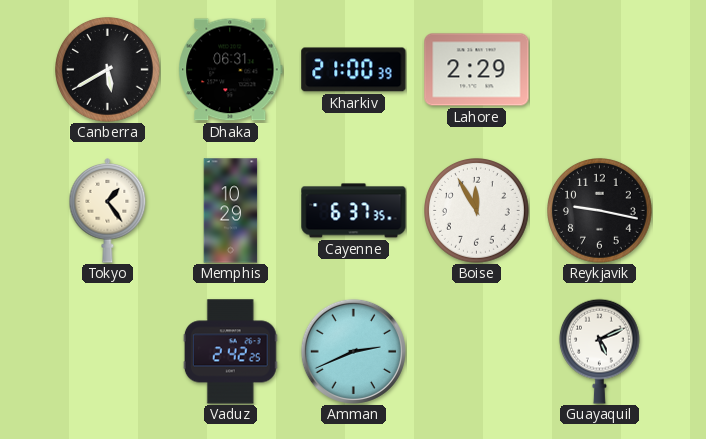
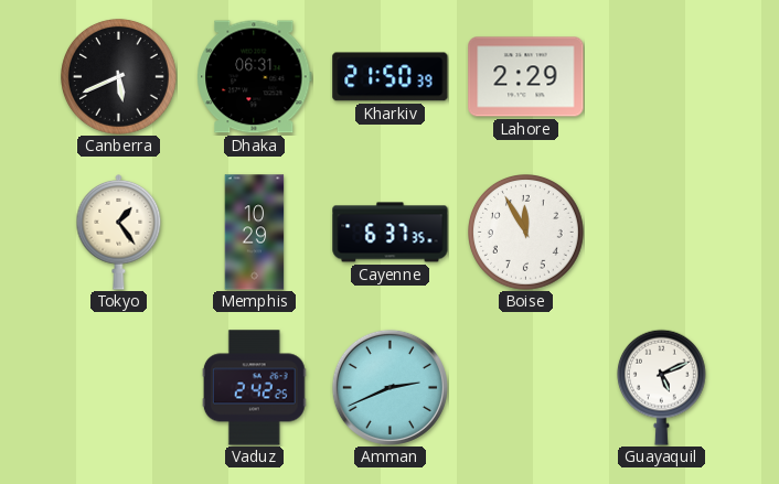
Canberra: 5:40 -> 5:41
Kharkiv: 21:00 -> 21:50
Reykjavik: 9:17 -> none
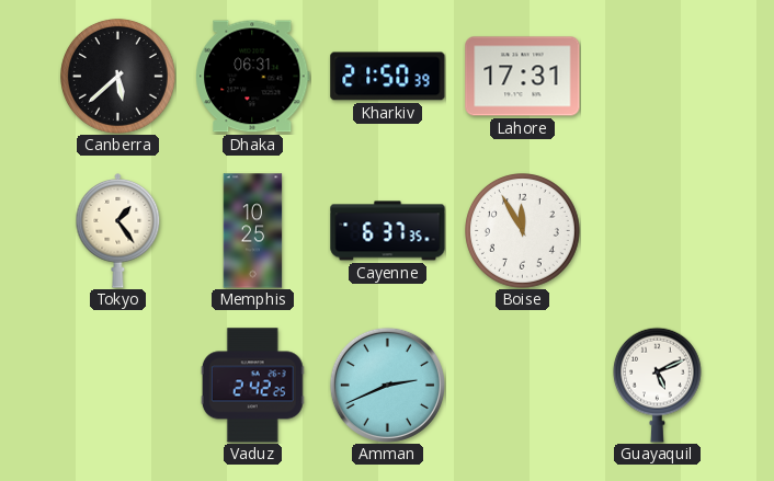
Canberra: 5:41 -> 5:38
Lahore: 2:29 -> 17:31
Memphis: 10:29 -> 10:25
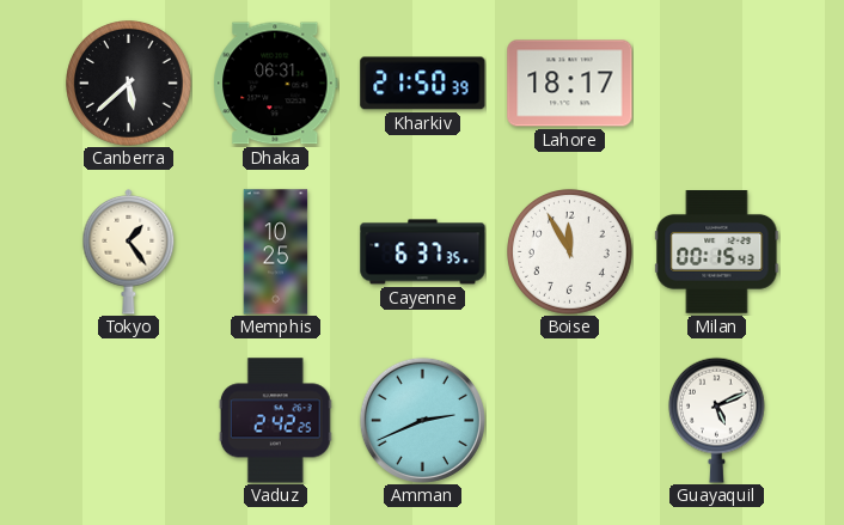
Lahore: 17:31 -> 18:17
Milan: none -> 00:15
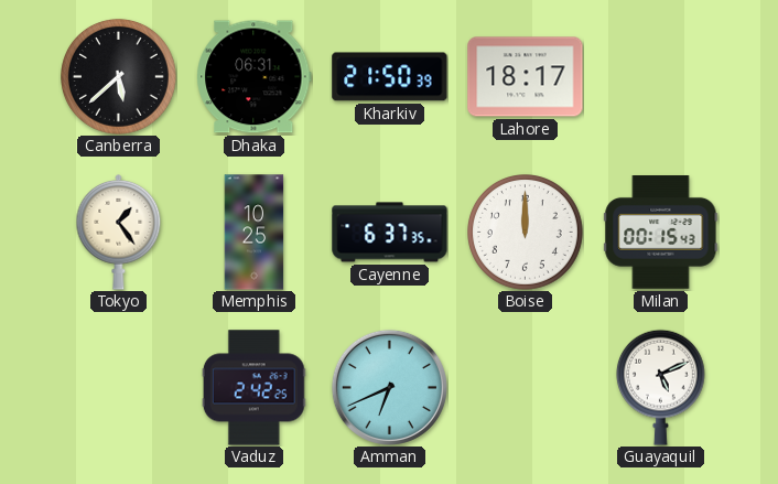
Boise: 11:55 -> 12:00
Amman: 2:41 -> 6:41
